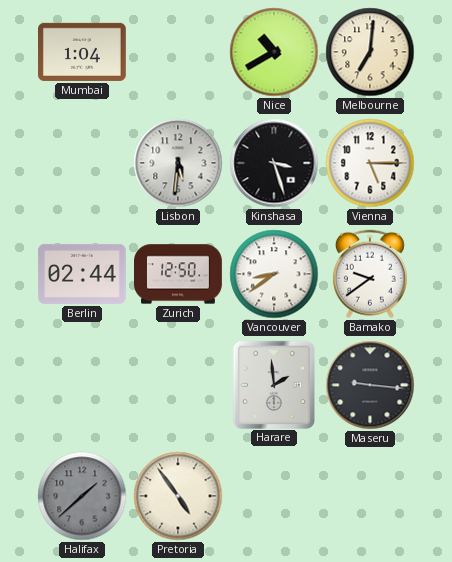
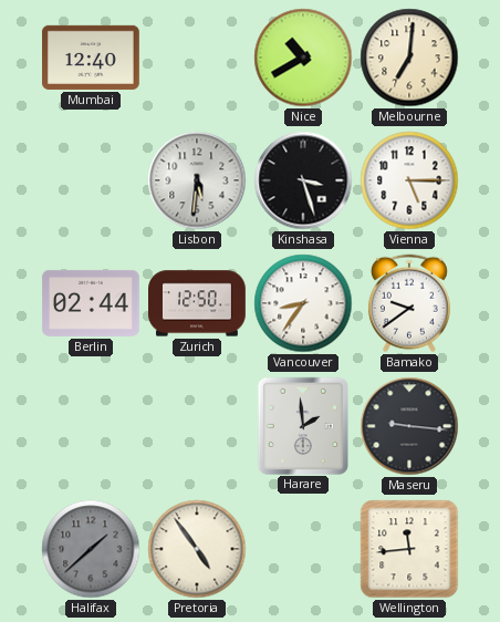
Mumbai: 1:04 -> 12:40
Vancouver: 8:39 -> 8:36
Wellington: none -> 11:44
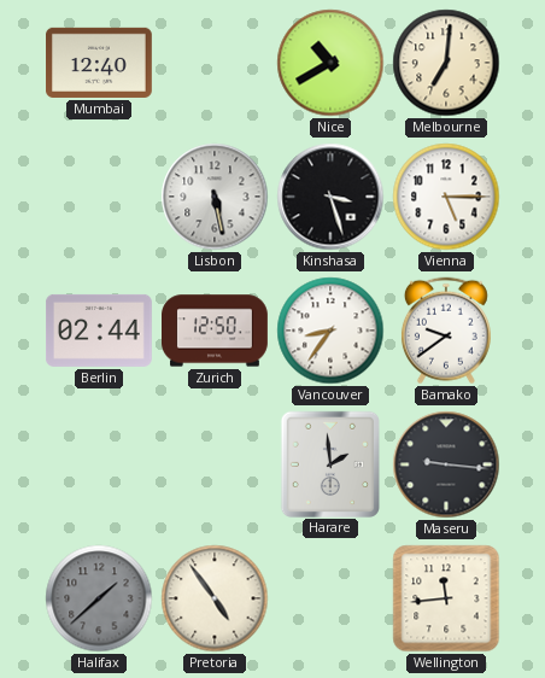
Lisbon: 5:31 -> 5:28
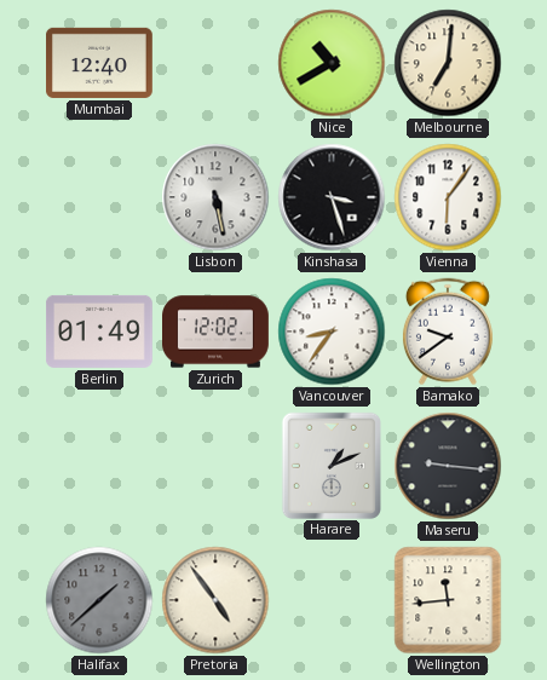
Vienna: 5:15 -> 6:06
Berlin: 02:44 -> 01:49
Zurich: 12:50 -> 12:02
Harare: 1:59 -> 1:11
